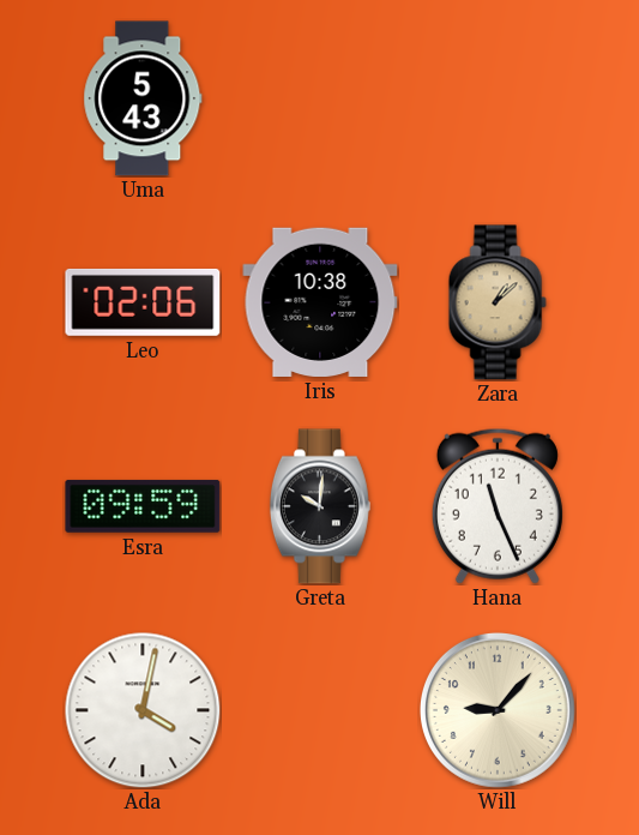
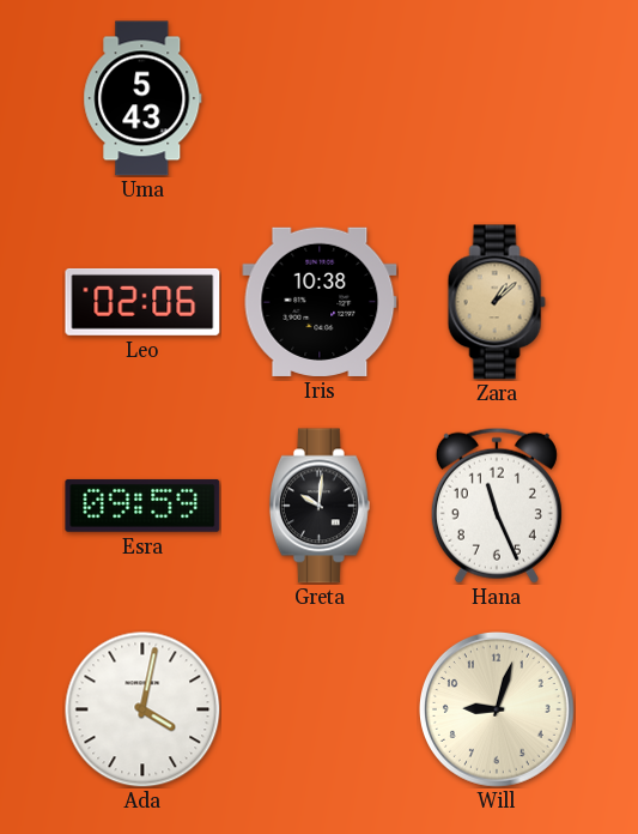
Will: 9:07 -> 9:03
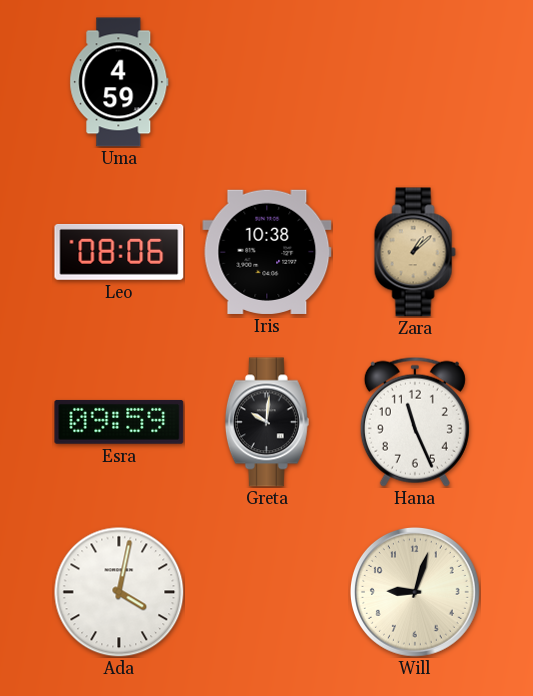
Uma: 5:43 -> 4:59
Leo: 02:06 -> 08:06
